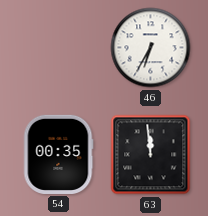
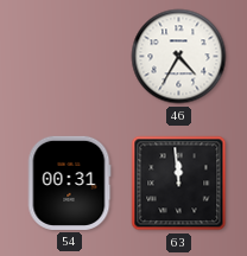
46: 6:35 -> 4:35
54: 00:35 -> 00:31
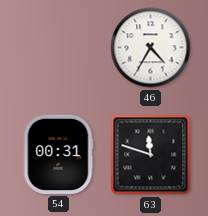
63: 11:59 -> 11:48
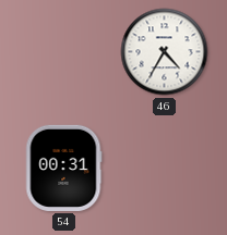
63: 11:48 -> none
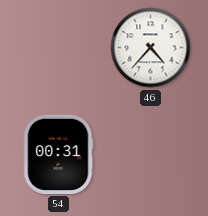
46: 4:35 -> 4:37
